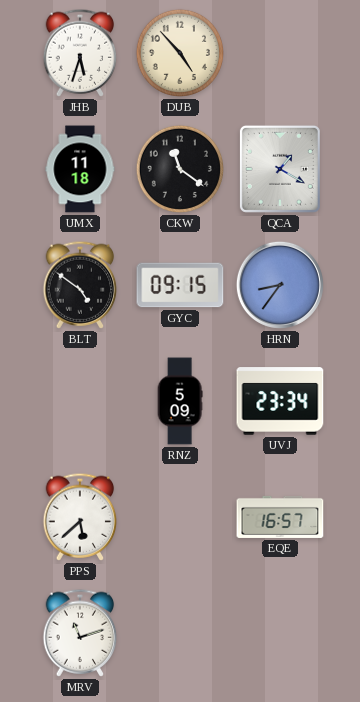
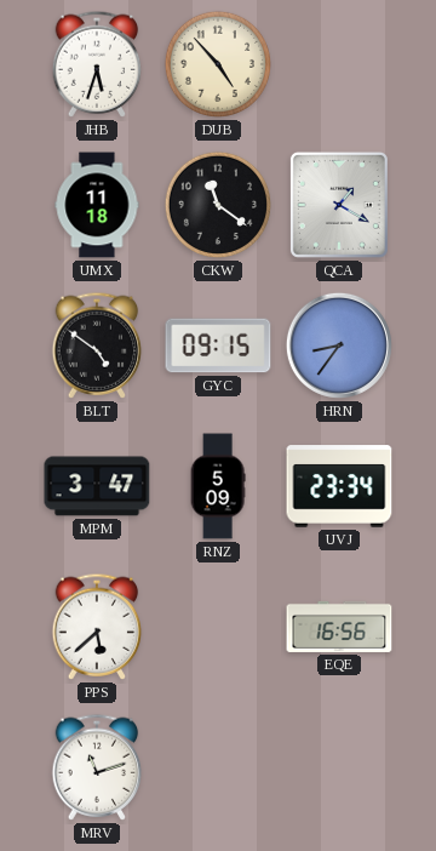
MPM: none -> 3:47
EQE: 16:57 -> 16:56
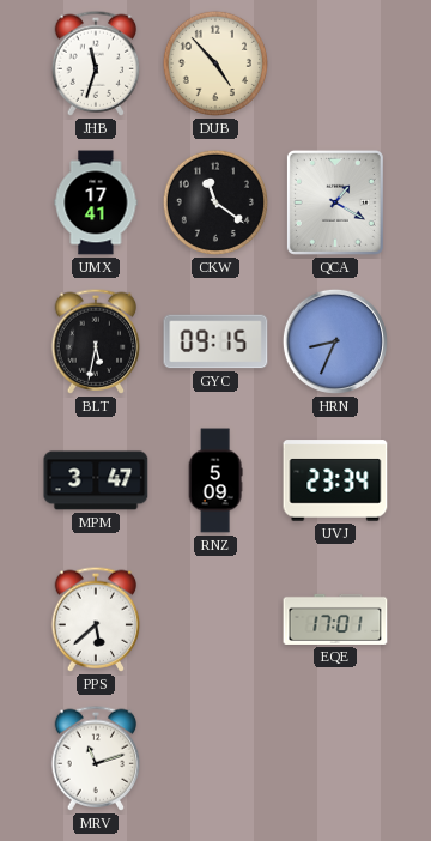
JHB: 5:33 -> 11:33
UMX: 11:18 -> 17:41
BLT: 4:51 -> 5:32
HRN: 8:36 -> 8:34
EQE: 16:56 -> 17:01
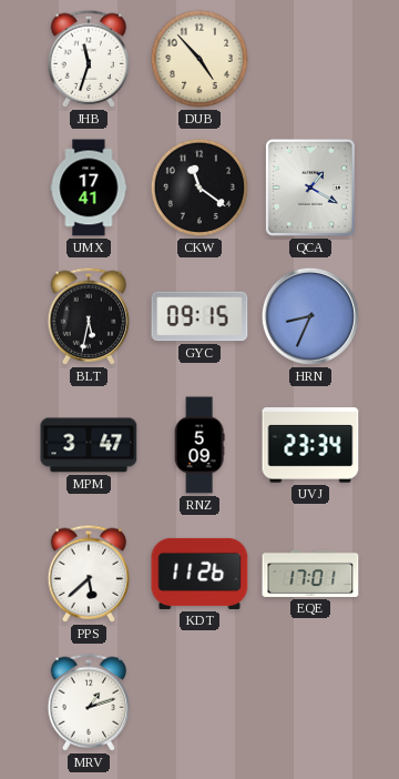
KDT: none -> 11:26
MRV: 11:12 -> 1:12
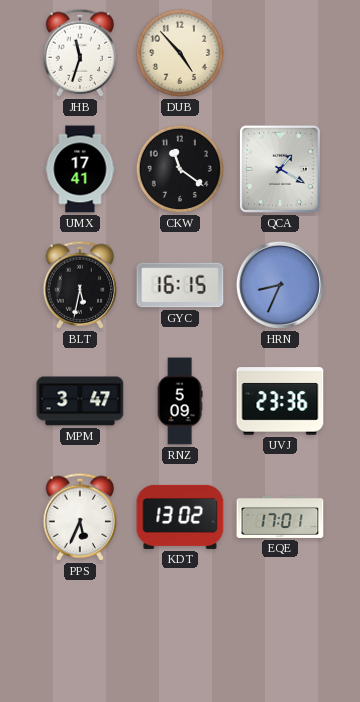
GYC: 09:15 -> 16:15
UVJ: 23:34 -> 23:36
PPS: 5:38 -> 5:34
KDT: 11:26 -> 13:02
MRV: 1:12 -> none
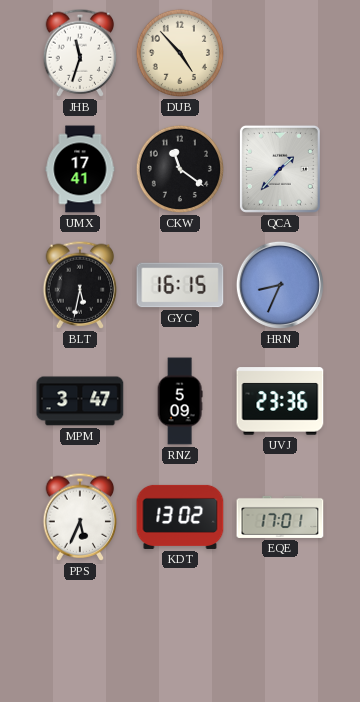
QCA: 1:20 -> 1:37
